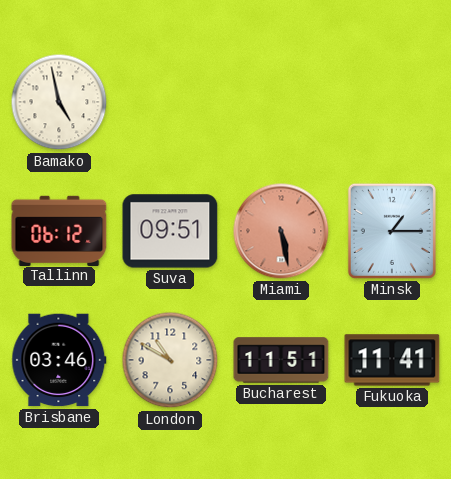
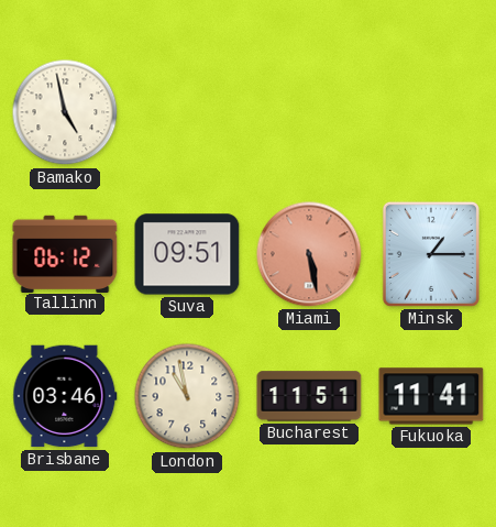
London: 10:50 -> 10:58
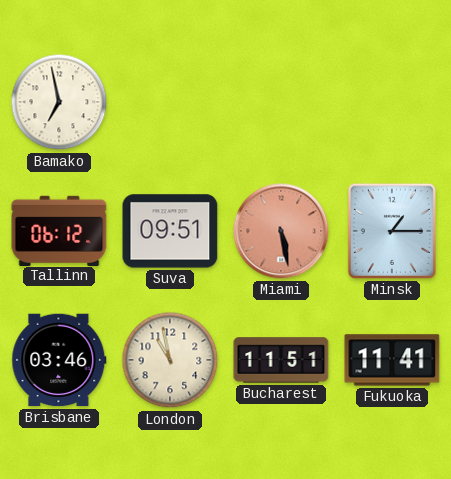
Bamako: 4:58 -> 6:58
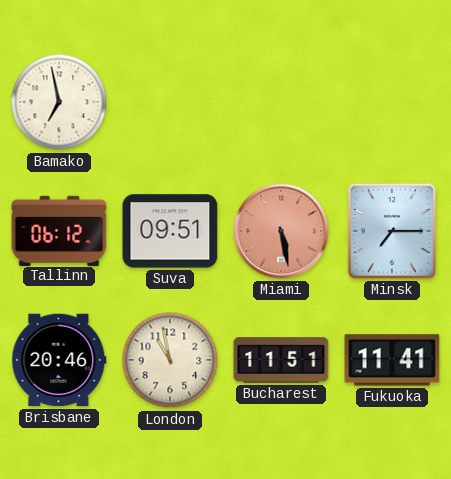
Minsk: 1:15 -> 7:15
Brisbane: 03:46 -> 20:46
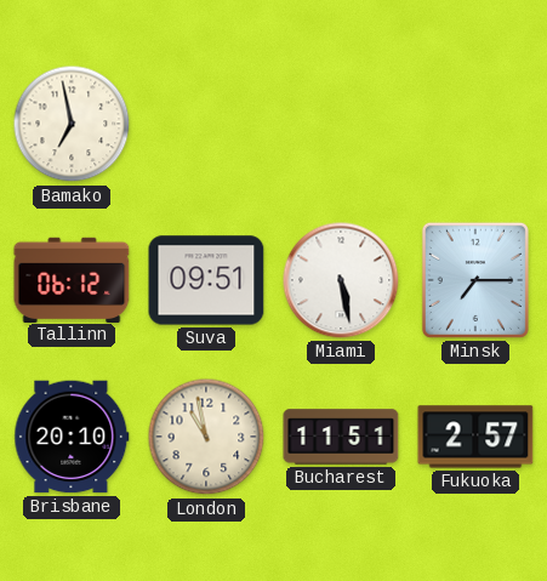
Miami dial: salmon -> white
Brisbane: 20:46 -> 20:10
Fukuoka: 11:41 -> 2:57
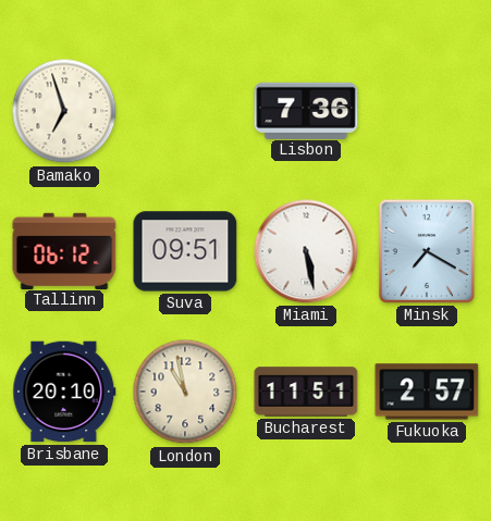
Bamako: 6:58 -> 6:57
Lisbon: none -> 7:36
Minsk: 7:15 -> 7:20
